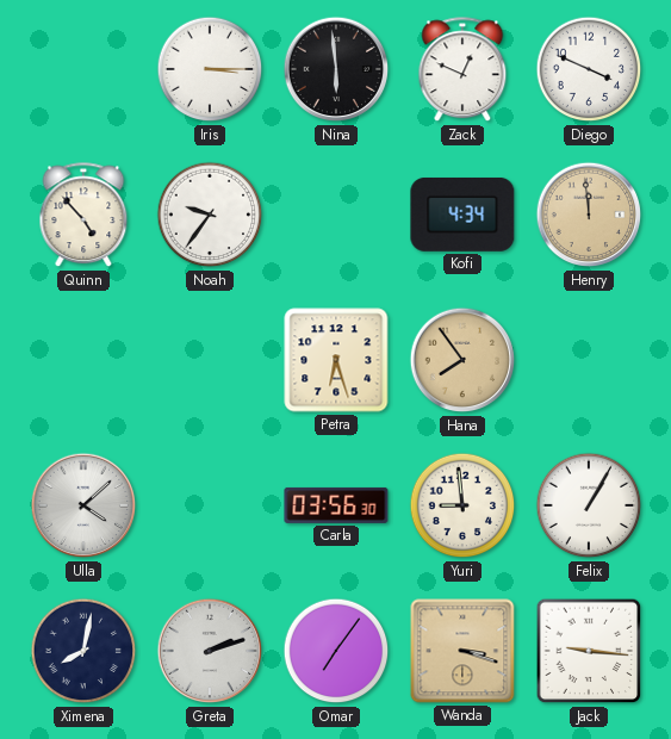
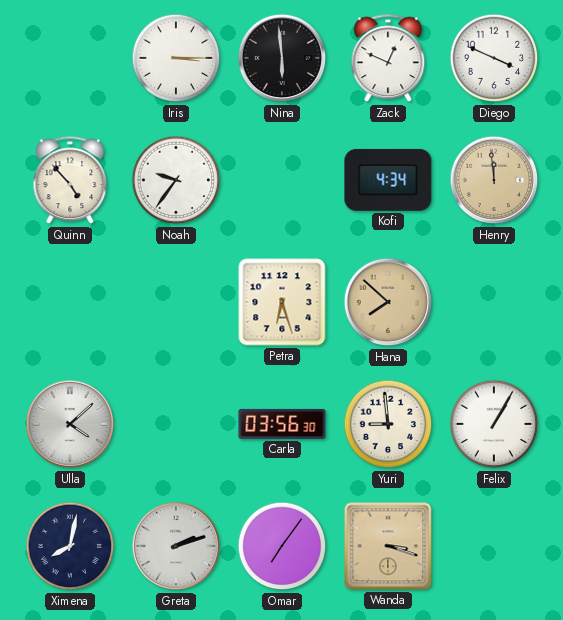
Hana: 7:54 -> 7:52
Jack: 9:16 -> none
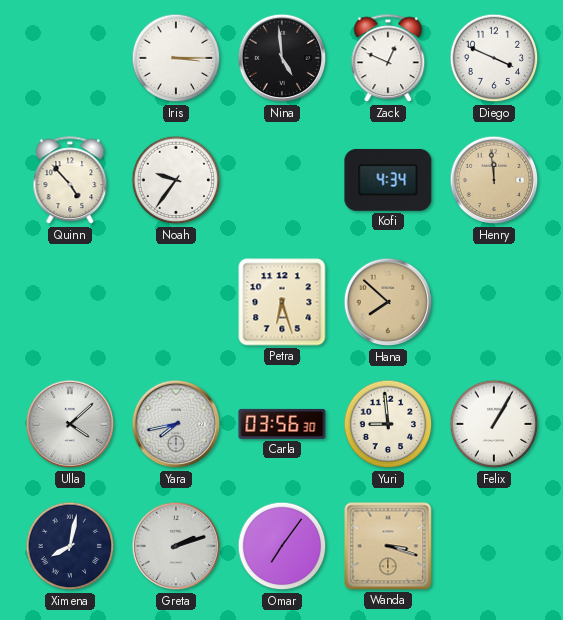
Nina: 5:59 -> 4:59
Yara: none -> 7:43
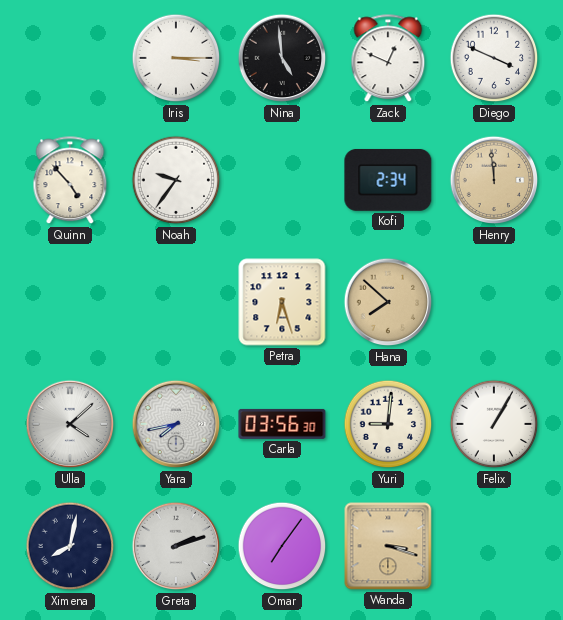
Kofi: 4:34 -> 2:34
Yuri: 8:59 -> 9:01
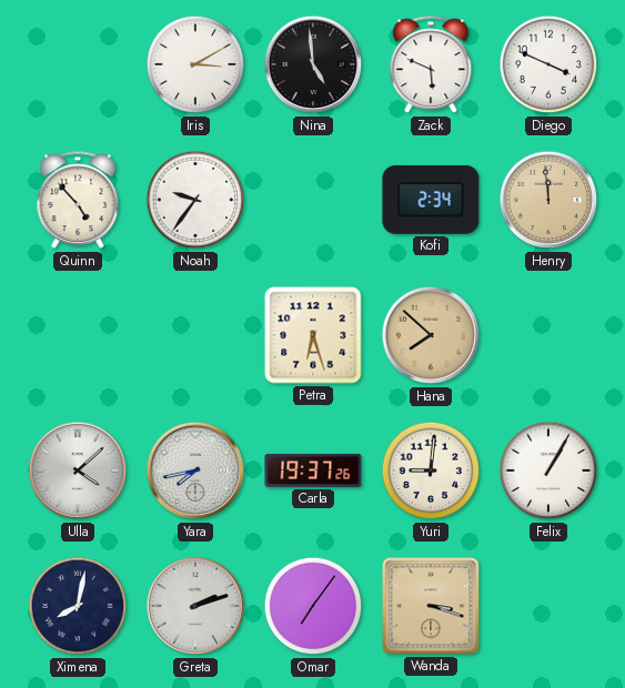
Iris: 3:15 -> 3:10
Zack: 12:49 -> 5:49
Carla: 03:56 -> 19:37
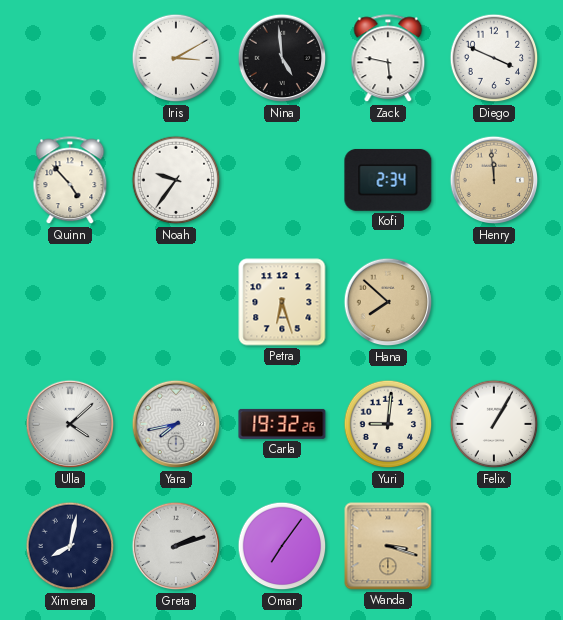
Zack: 5:49 -> 5:47
Carla: 19:37 -> 19:32
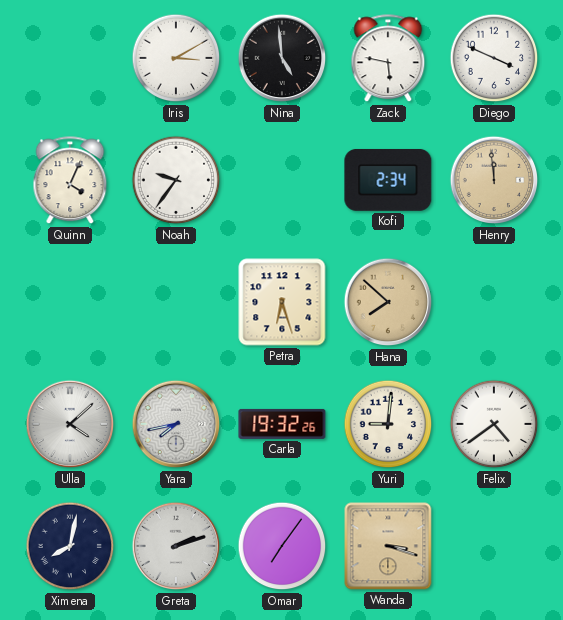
Quinn: 4:53 -> 4:04
Felix: 1:05 -> 4:39
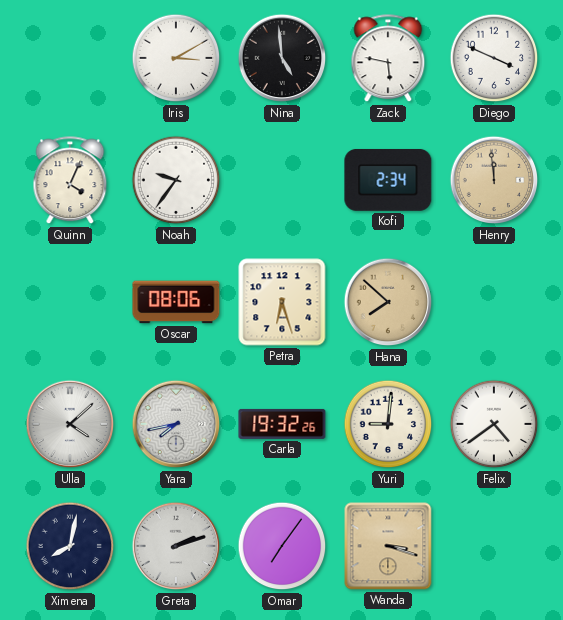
Oscar: none -> 08:06
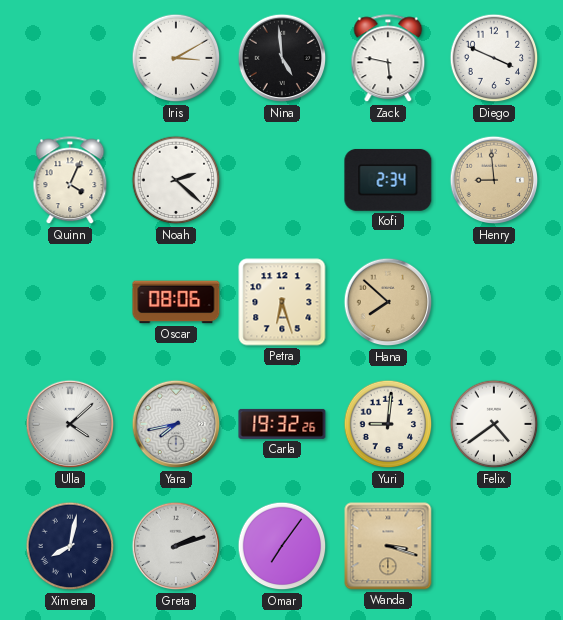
Noah: 9:36 -> 2:22
Henry: 11:59 -> 8:59
